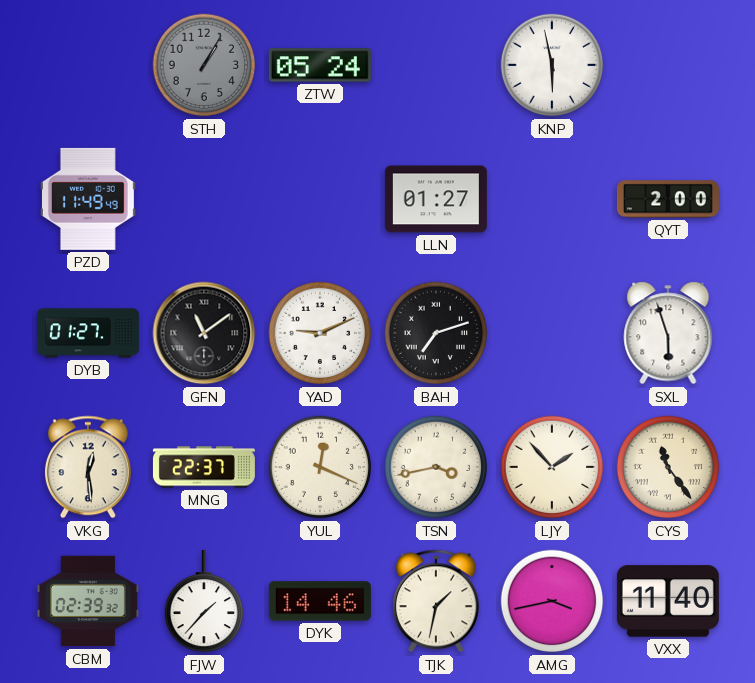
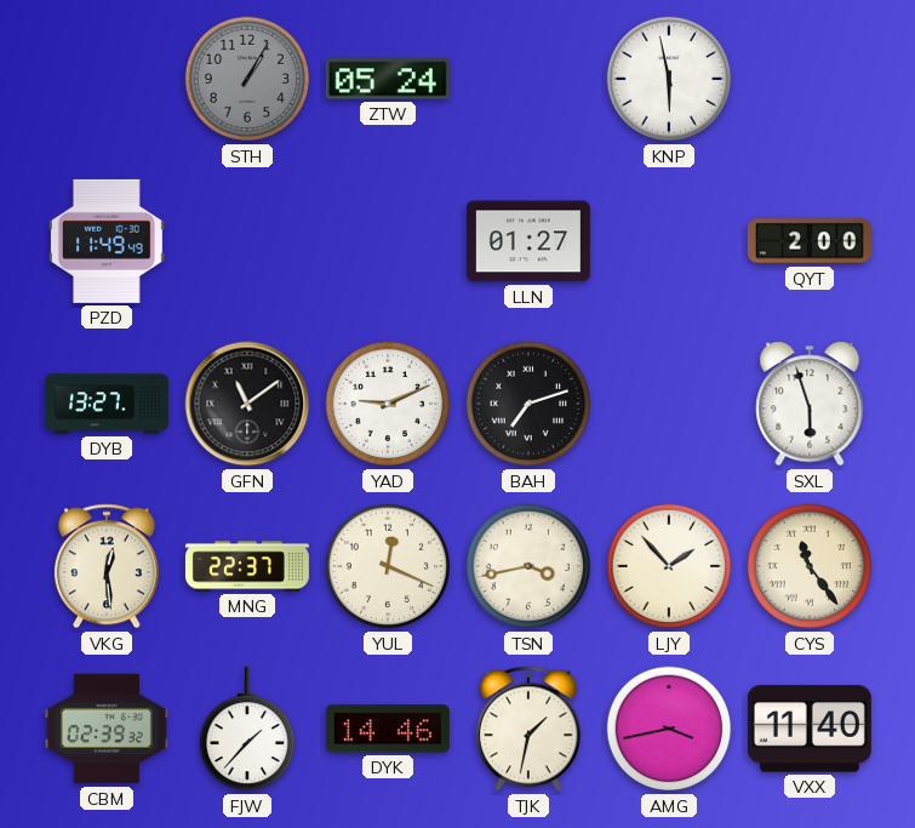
DYB: 01:27 -> 13:27
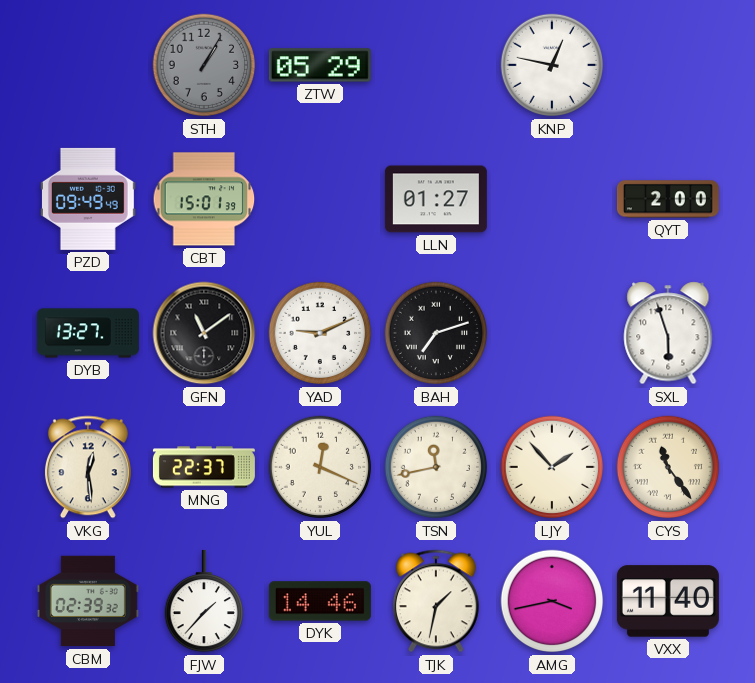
ZTW: 05:24 -> 05:29
KNP: 5:58 -> 12:47
PZD: 11:49 -> 09:49
CBT: none -> 15:01
TSN: 3:43 -> 11:43
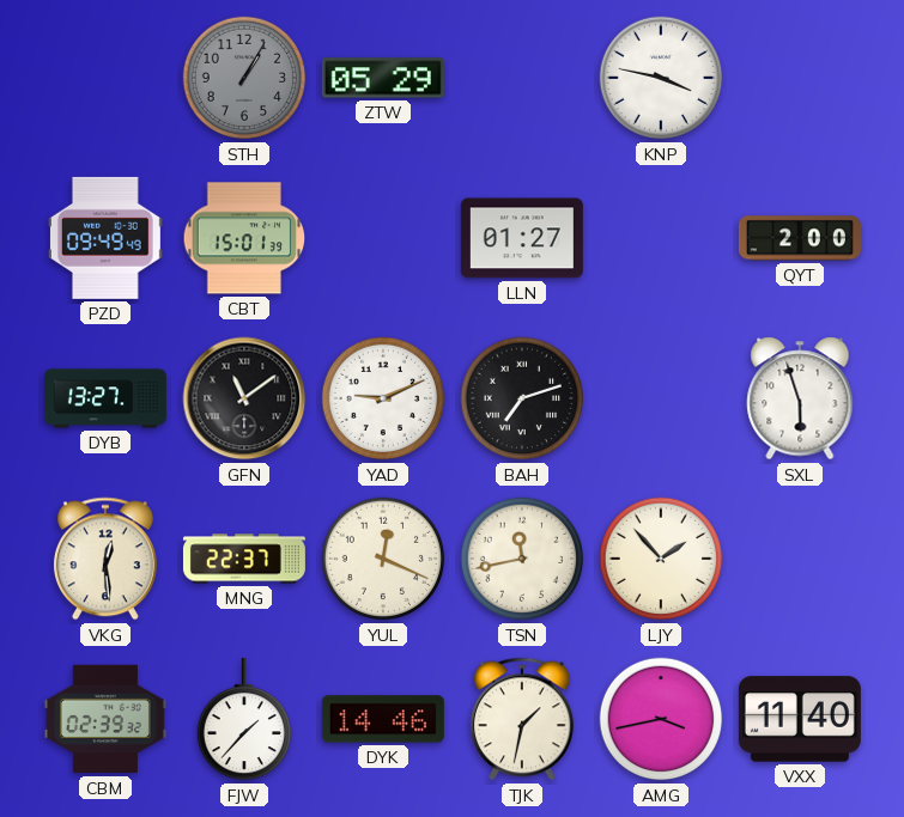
KNP: 12:47 -> 3:47
CYS: 11:24 -> none
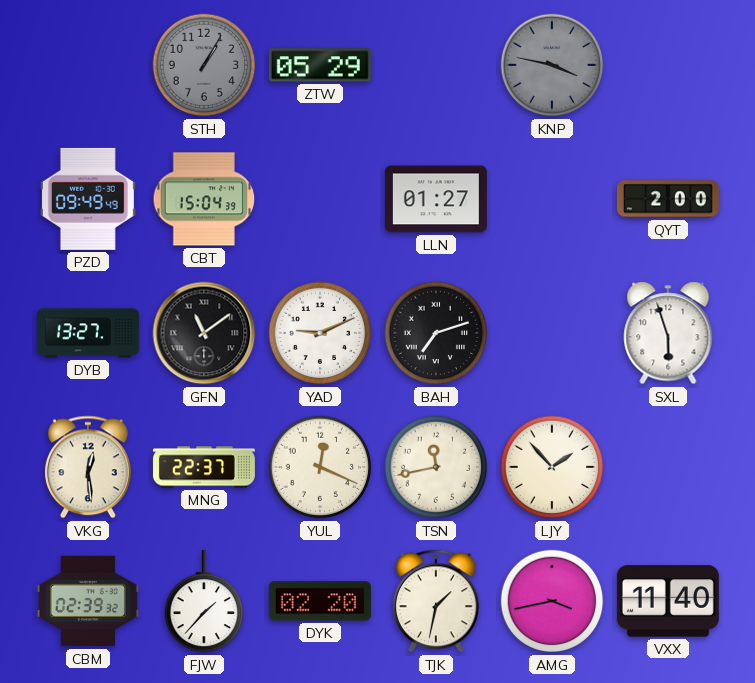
KNP dial: white -> grey
CBT: 15:01 -> 15:04
DYK: 14:46 -> 02:20
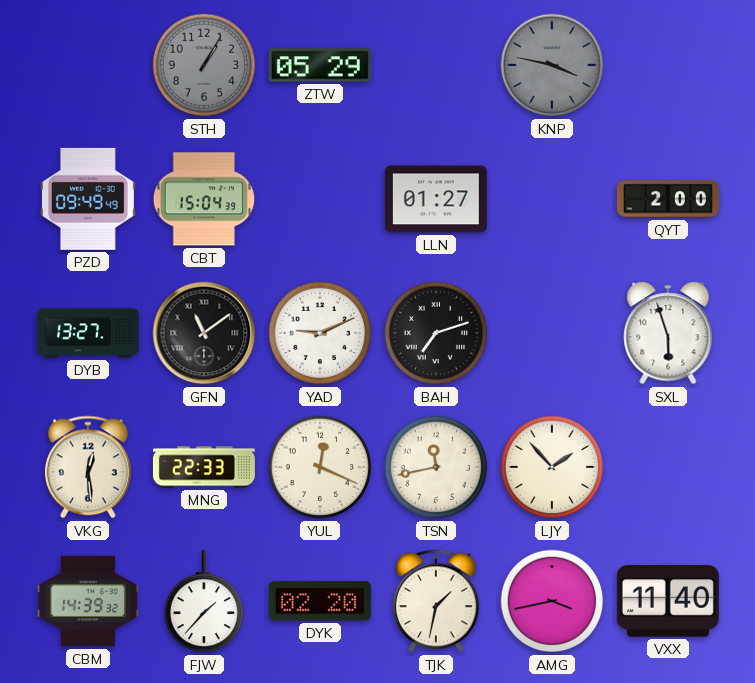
MNG: 22:37 -> 22:33
CBM: 02:39 -> 14:39
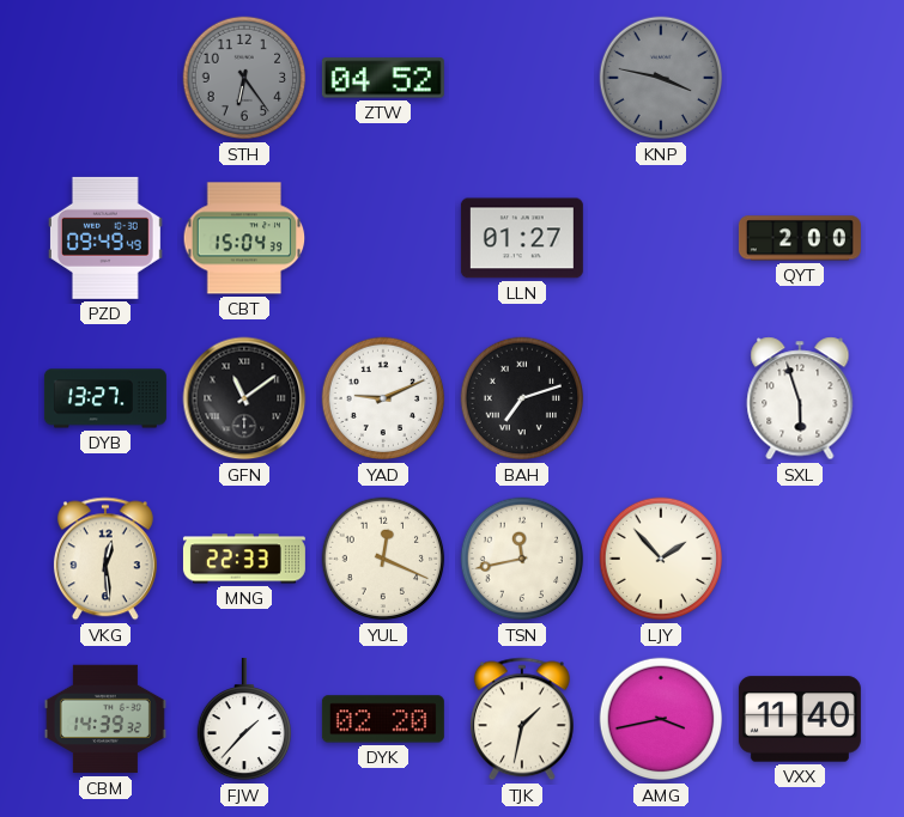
STH: 1:05 -> 6:24
ZTW: 05:29 -> 04:52
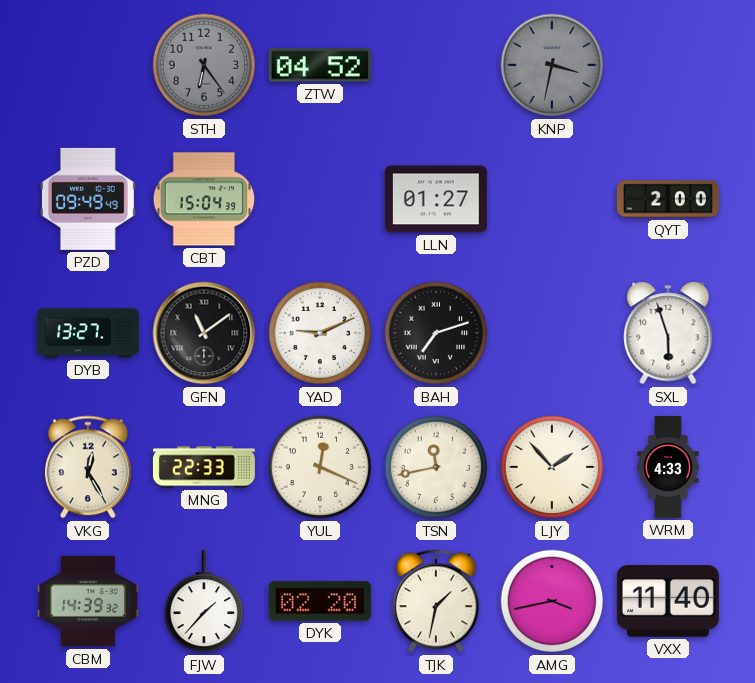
KNP: 3:47 -> 3:32
VKG: 12:29 -> 12:25
WRM: none -> 4:33
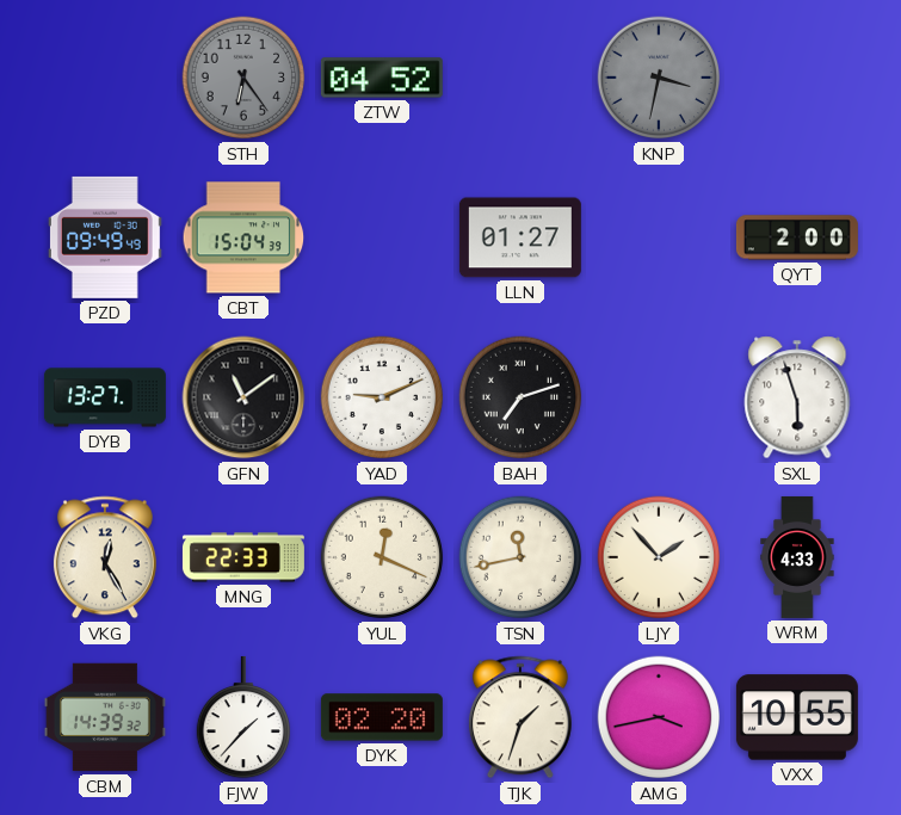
TJK: 1:32 -> 1:33
VXX: 11:40 -> 10:55
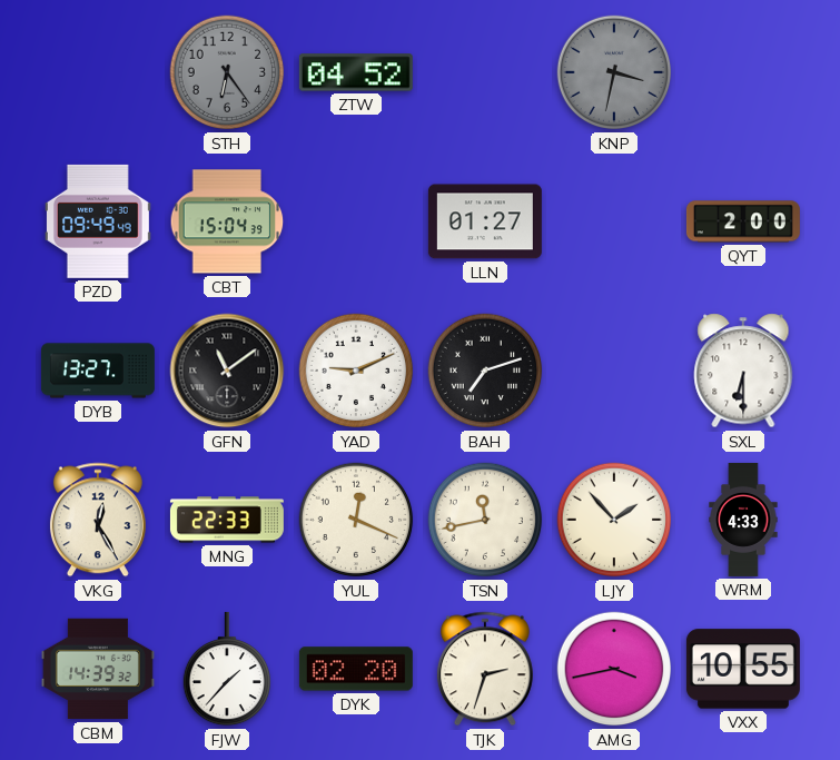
SXL: 5:57 -> 6:30
TJK: 1:33 -> 2:33
